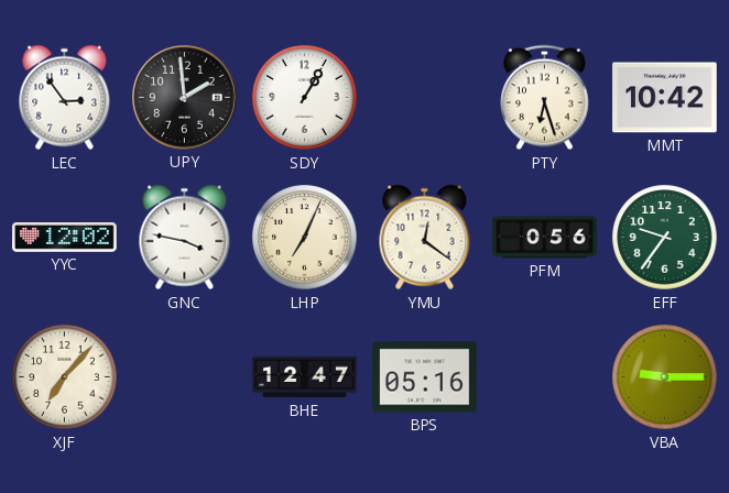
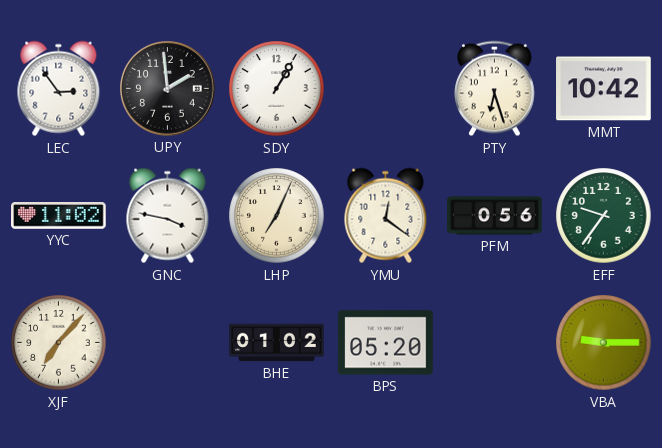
YYC: 12:02 -> 11:02
BHE: 12:47 -> 01:02
BPS: 05:16 -> 05:20
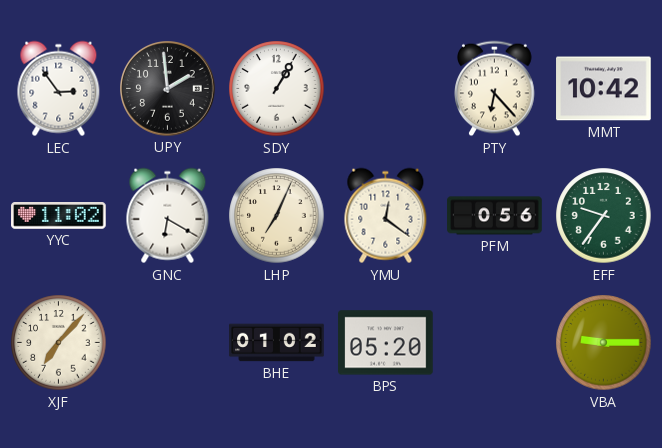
PTY: 6:27 -> 6:23
GNC: 3:47 -> 6:20
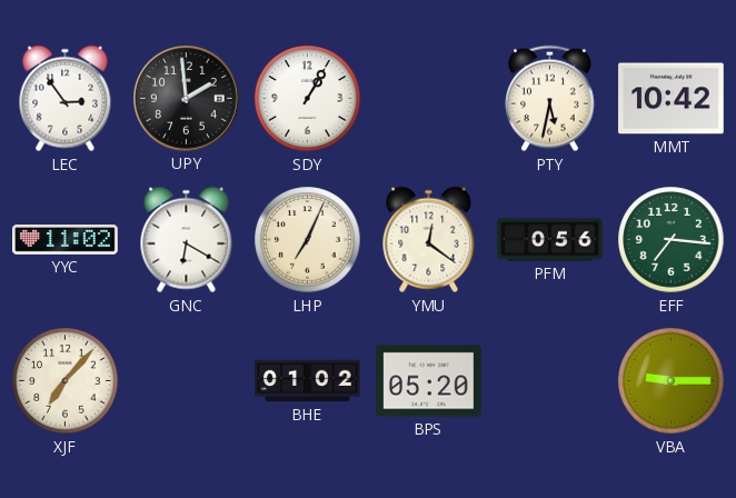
PTY: 6:23 -> 5:32
EFF: 9:36 -> 7:16
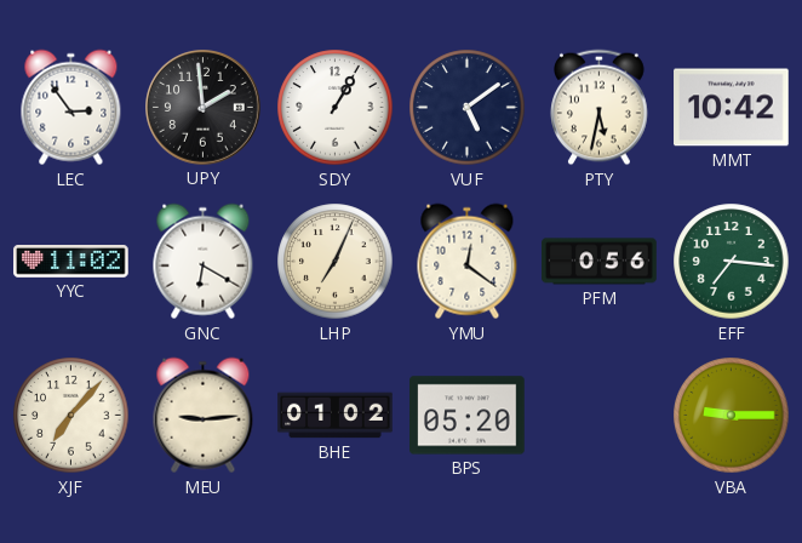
VUF: none -> 5:09
MEU: none -> 9:14
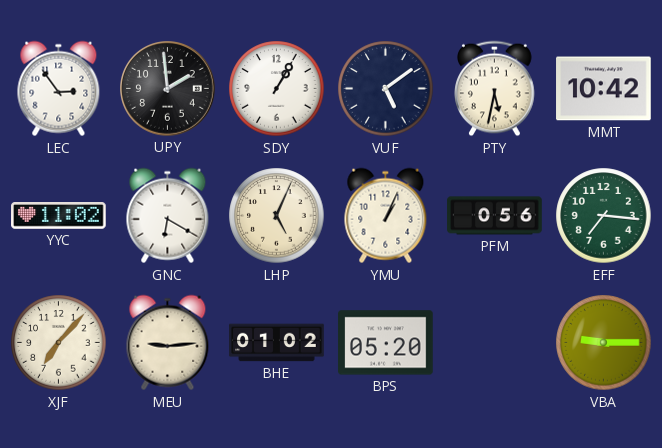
LHP: 7:04 -> 5:04
YMU: 12:21 -> 1:04
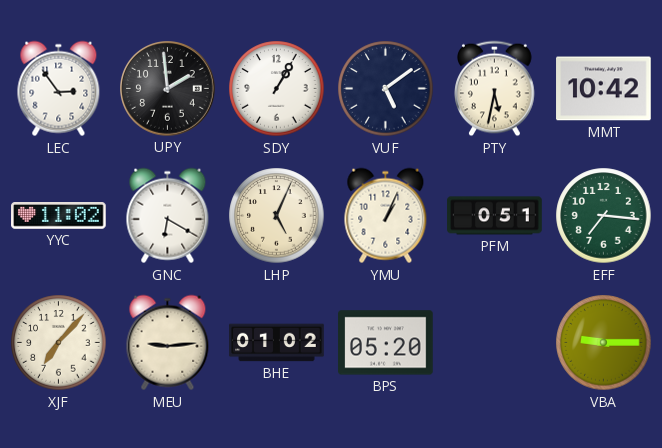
PFM: 0:56 -> 0:51
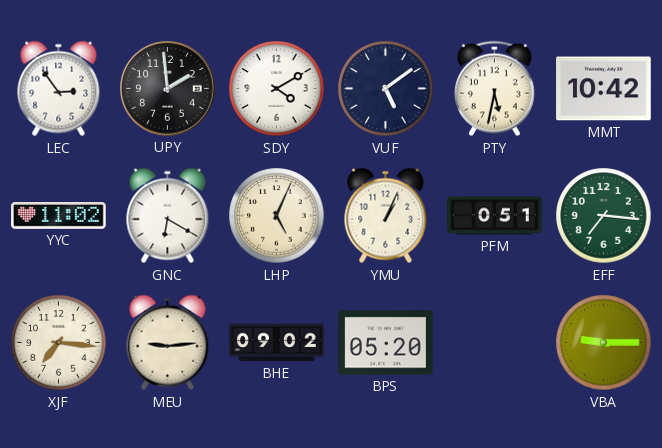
SDY: 1:05 -> 4:10
XJF: 7:07 -> 7:16
BHE: 01:02 -> 09:02
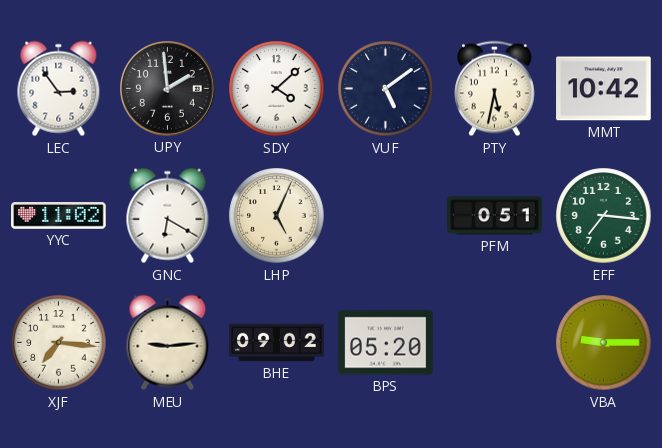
SDY: 4:10 -> 4:08
YMU: 1:04 -> none
